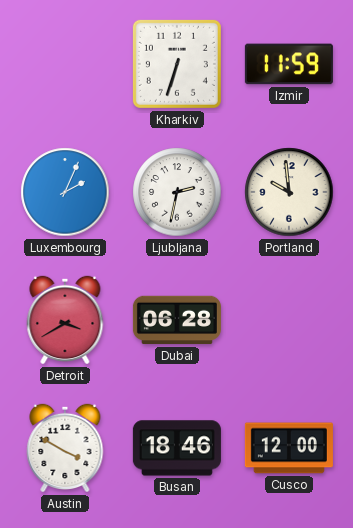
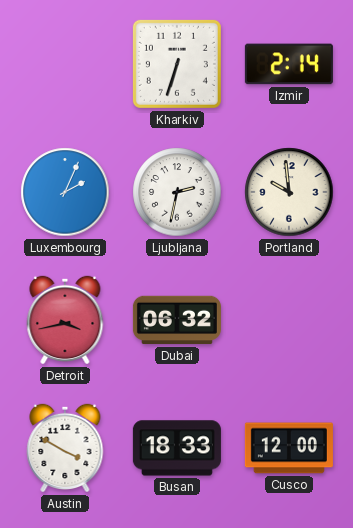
Izmir: 11:59 -> 2:14
Detroit: 3:40 -> 3:43
Dubai: 06:28 -> 06:32
Busan: 18:46 -> 18:33
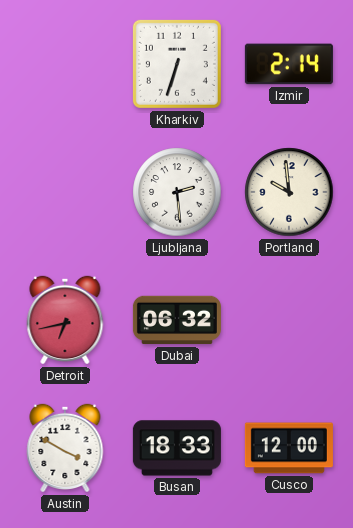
Luxembourg: 2:04 -> none
Ljubljana: 2:32 -> 2:29
Detroit: 3:43 -> 6:43
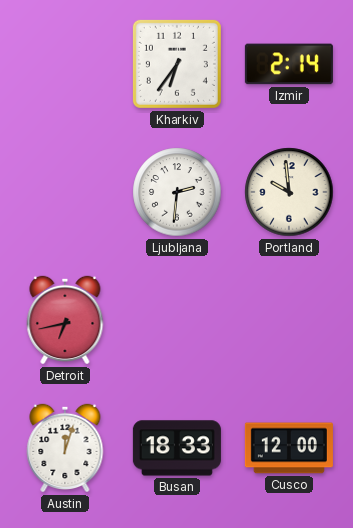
Kharkiv: 6:33 -> 6:36
Ljubljana: 2:29 -> 2:31
Dubai: 06:32 -> none
Austin: 3:50 -> 12:03
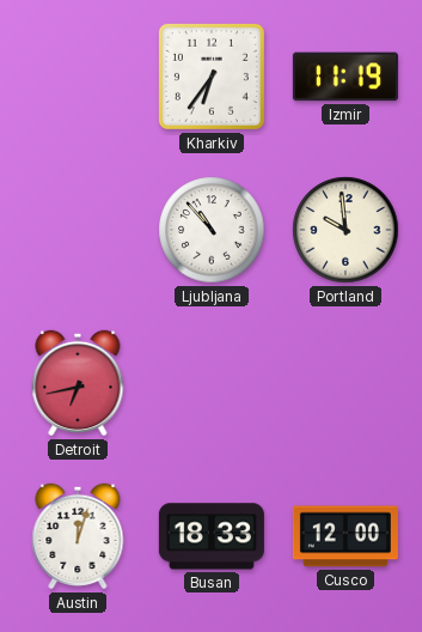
Izmir: 2:14 -> 11:19
Ljubljana: 2:31 -> 10:53
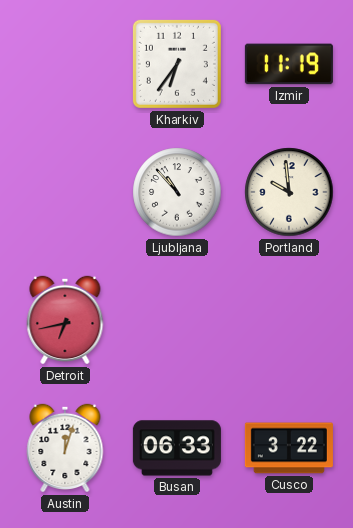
Busan: 18:33 -> 06:33
Cusco: 12:00 -> 3:22
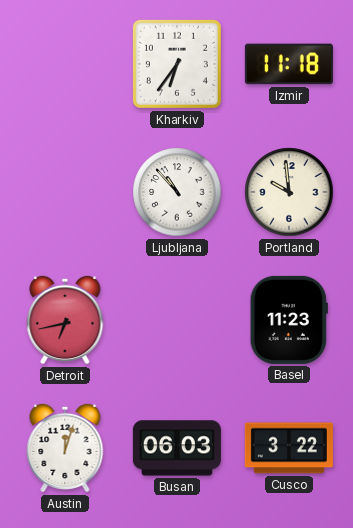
Izmir: 11:19 -> 11:18
Basel: none -> 11:23
Busan: 06:33 -> 06:03
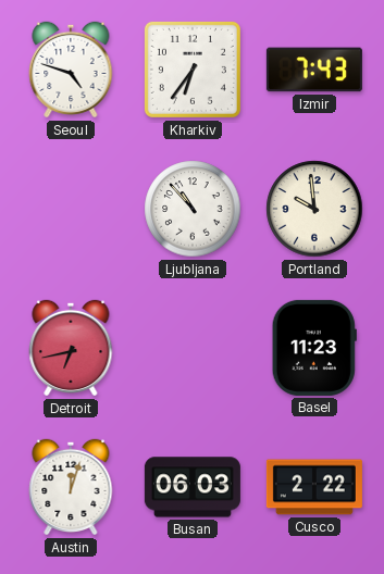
Seoul: none -> 4:48
Izmir: 11:18 -> 7:43
Cusco: 3:22 -> 2:22
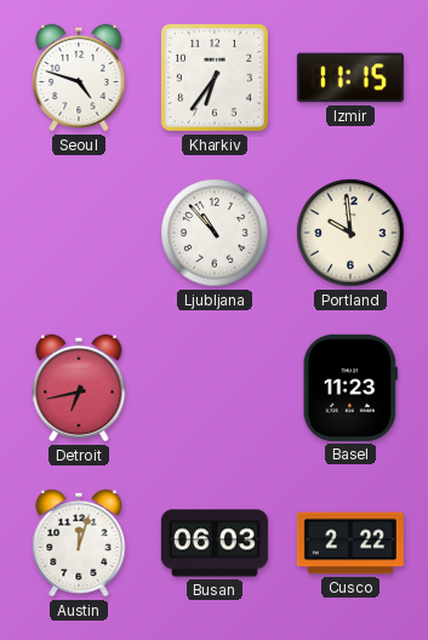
Izmir: 7:43 -> 11:15
